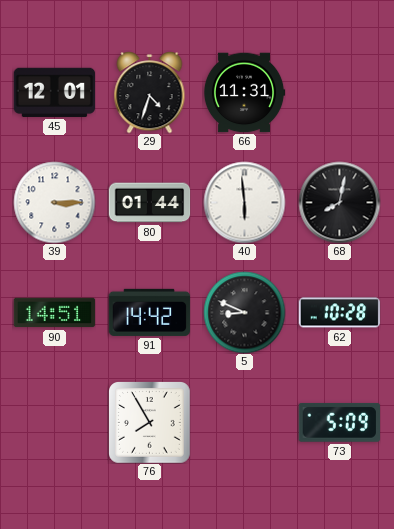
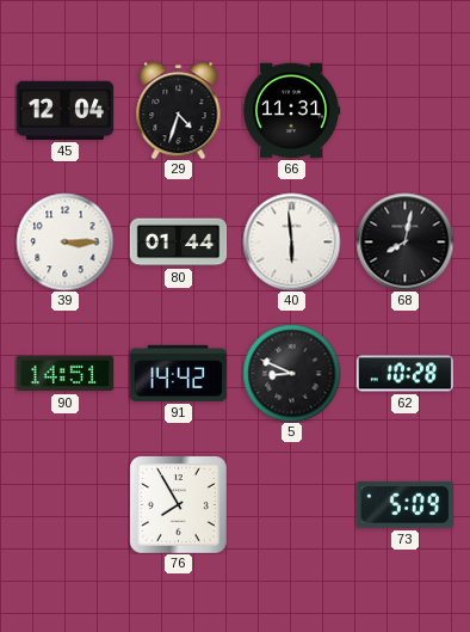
45: 12:01 -> 12:04
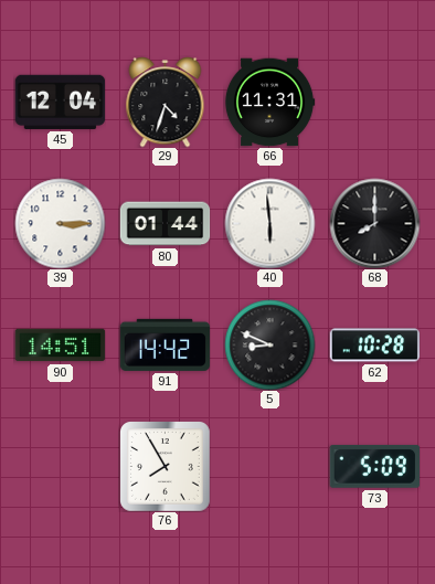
68: 8:02 -> 8:00
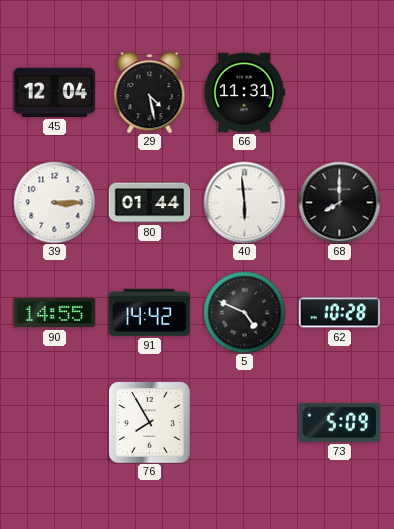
29: 4:33 -> 4:28
90: 14:51 -> 14:55
5: 8:49 -> 4:49
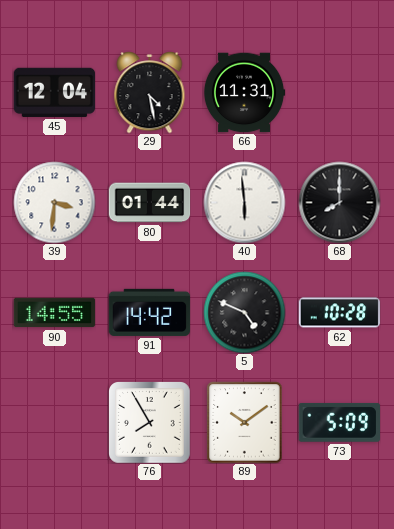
39: 3:15 -> 3:31
89: none -> 10:09
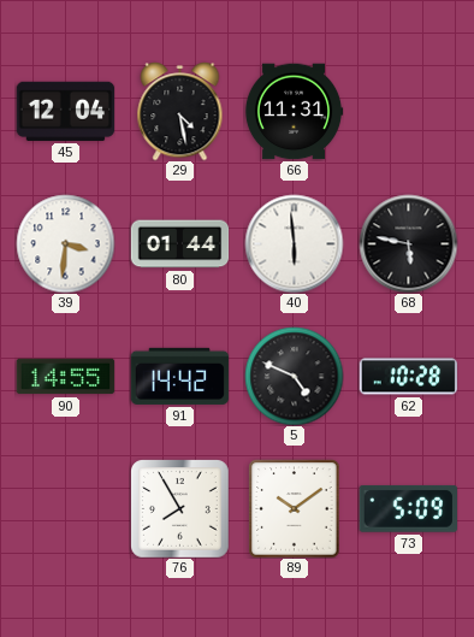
68: 8:00 -> 5:47
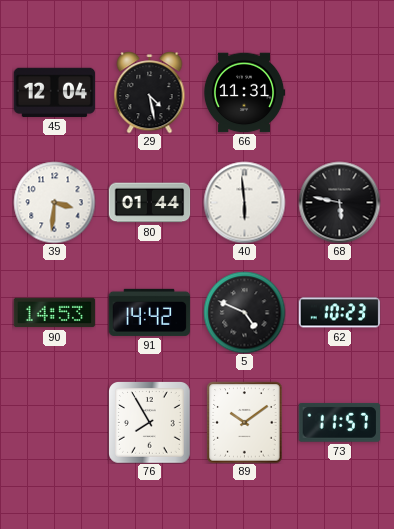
90: 14:55 -> 14:53
62: 10:28 -> 10:23
73: 5:09 -> 11:57
